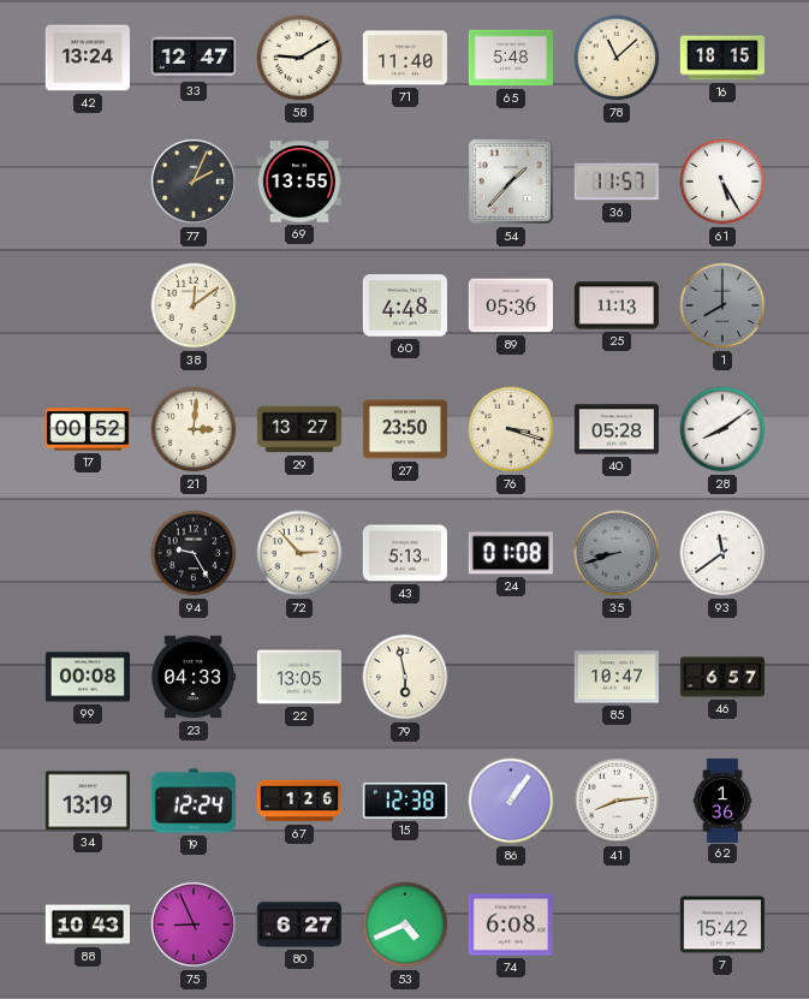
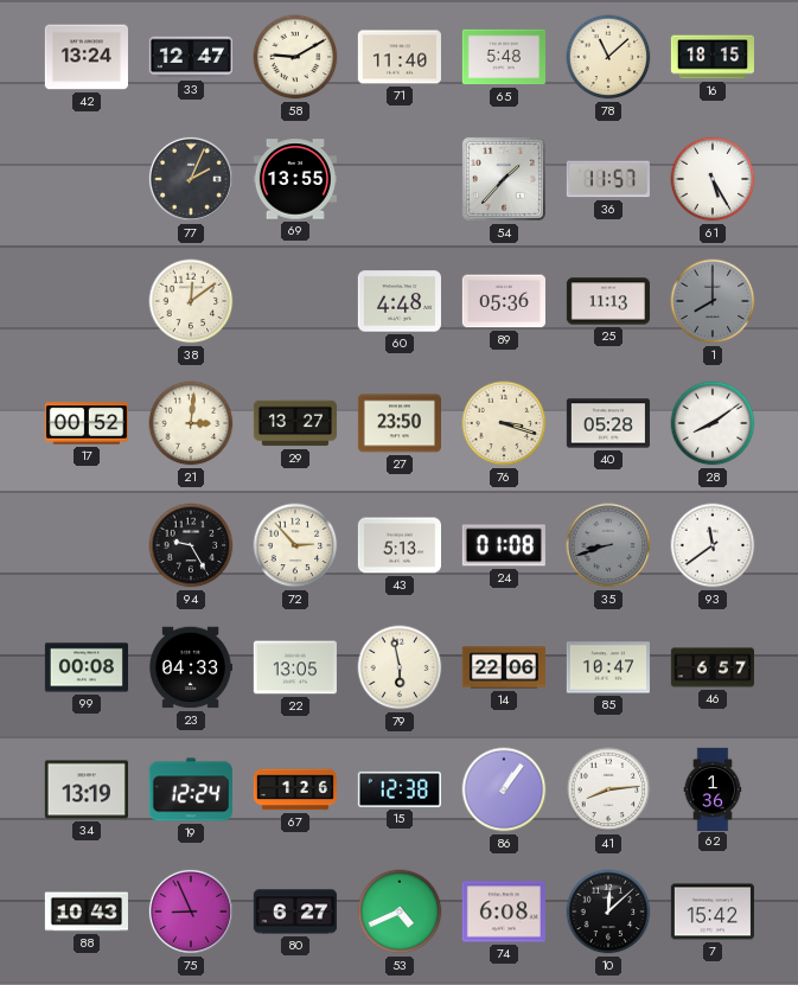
14: none -> 22:06
10: none -> 12:08
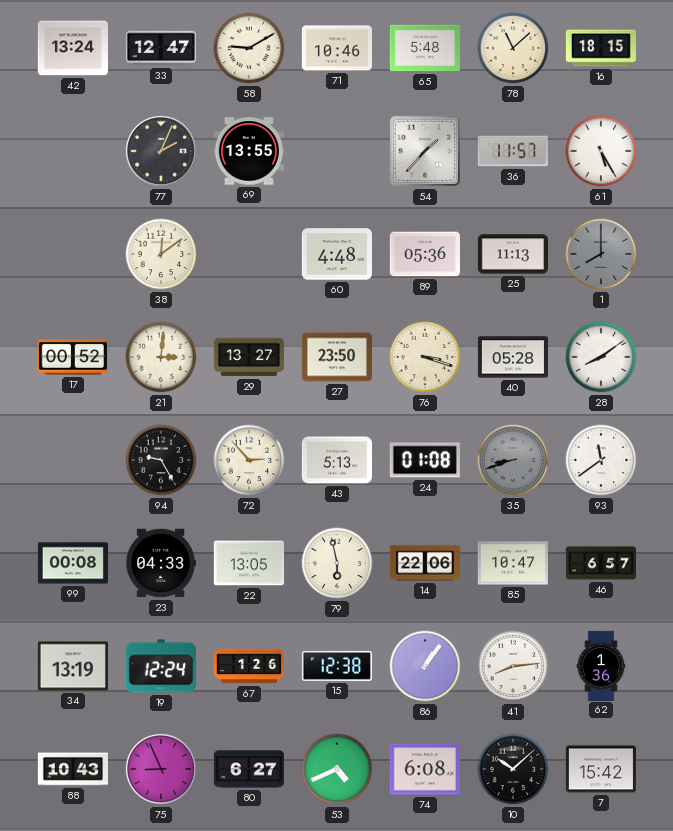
71: 11:40 -> 10:46
10: 12:08 -> 10:08
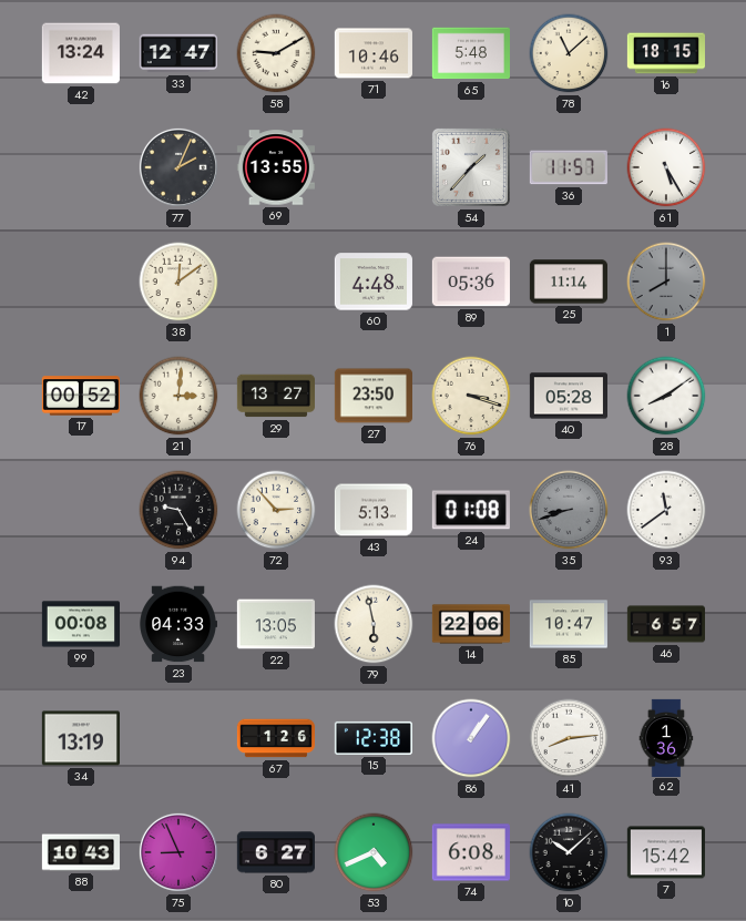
25: 11:13 -> 11:14
19: 12:24 -> none
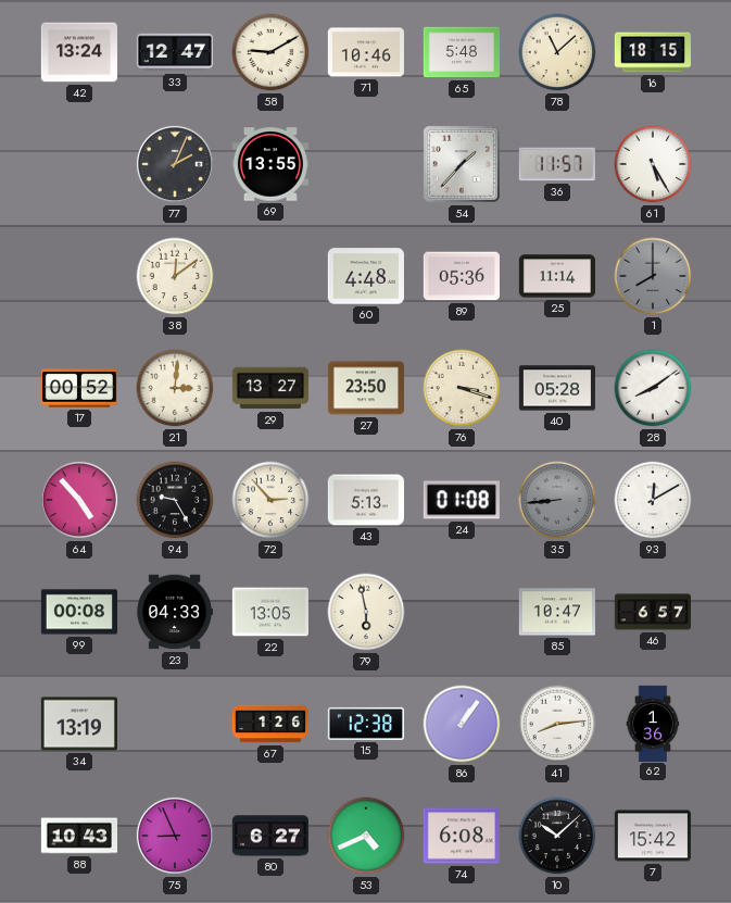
64: none -> 4:53
35: 8:42 -> 8:44
93: 11:39 -> 12:10
14: 22:06 -> none
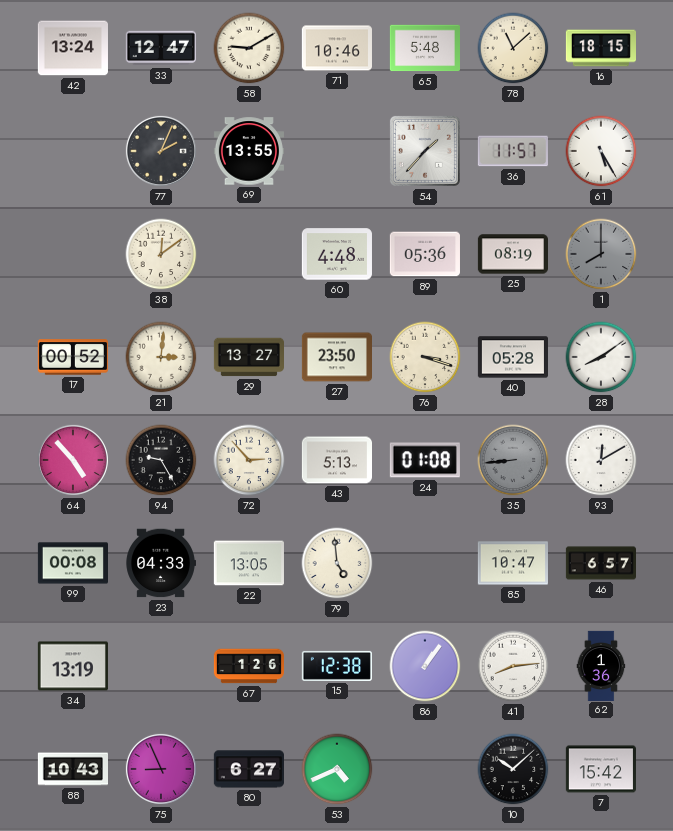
25: 11:14 -> 08:19
79: 5:58 -> 4:59
74: 6:08 -> none
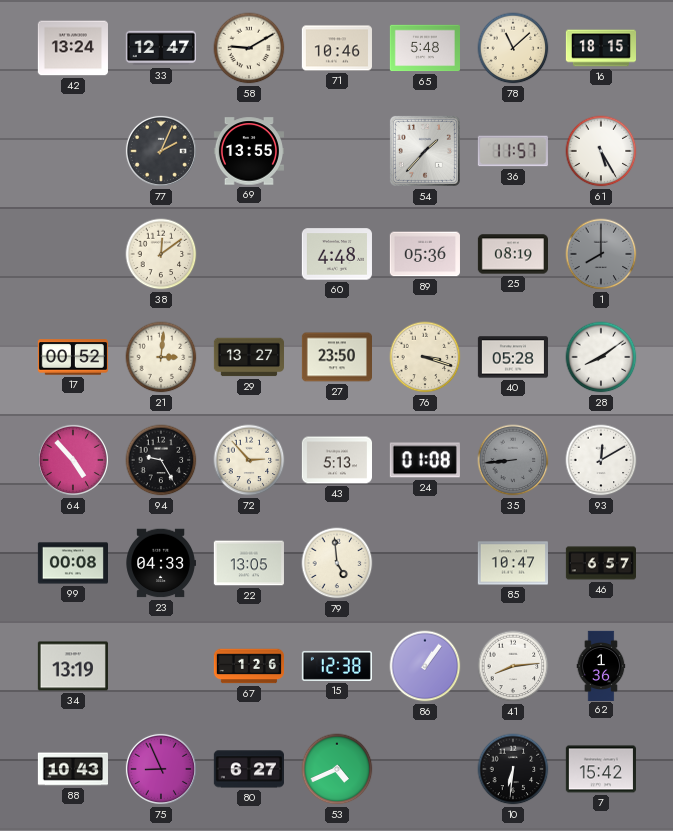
10: 10:08 -> 6:31
